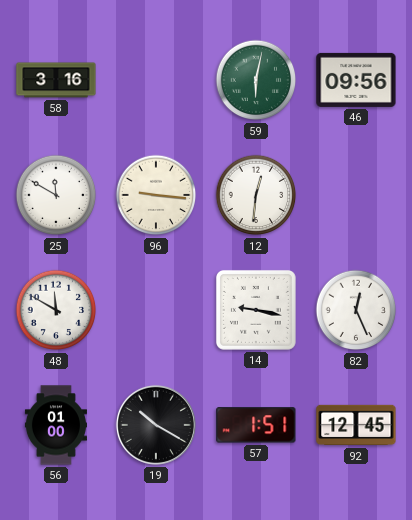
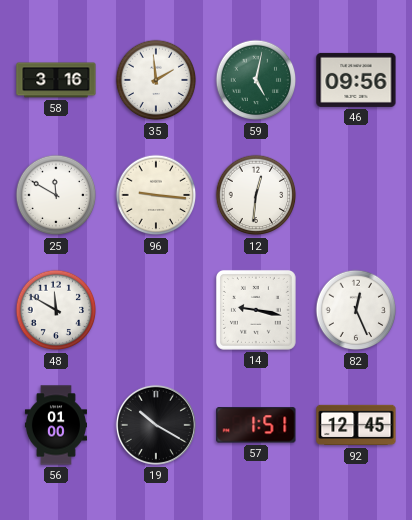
35: none -> 1:59
59: 6:02 -> 5:02
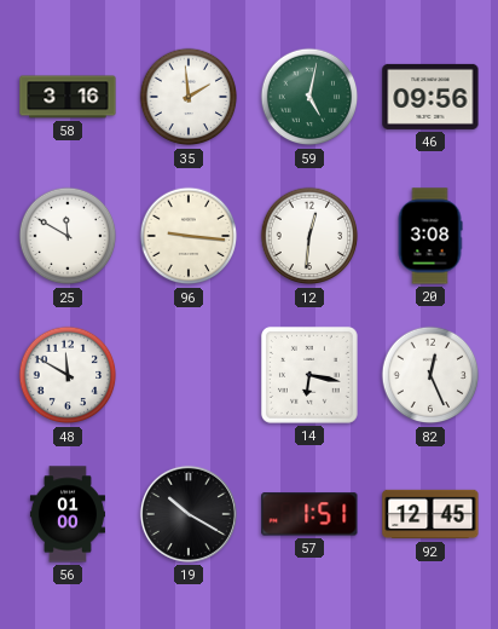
20: none -> 3:08
14: 9:17 -> 6:17
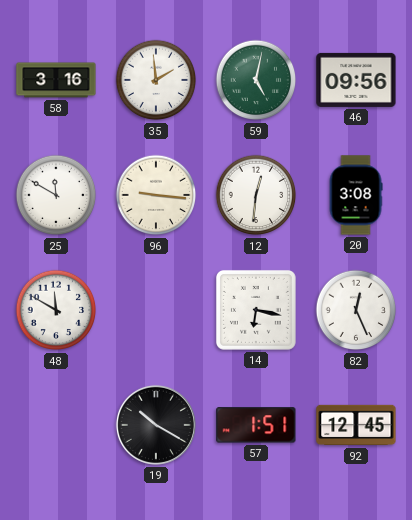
56: 01:00 -> none
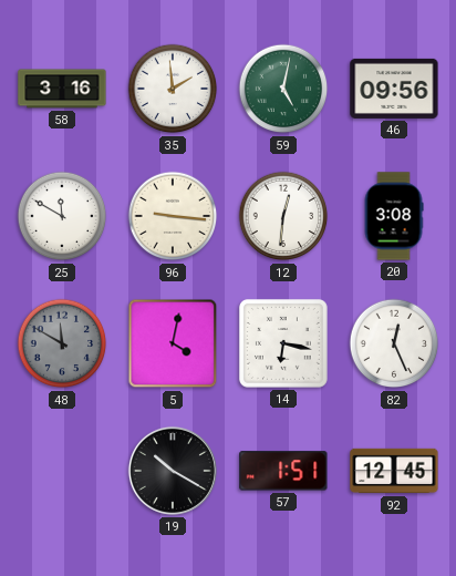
48 dial: white -> grey
5: none -> 4:02
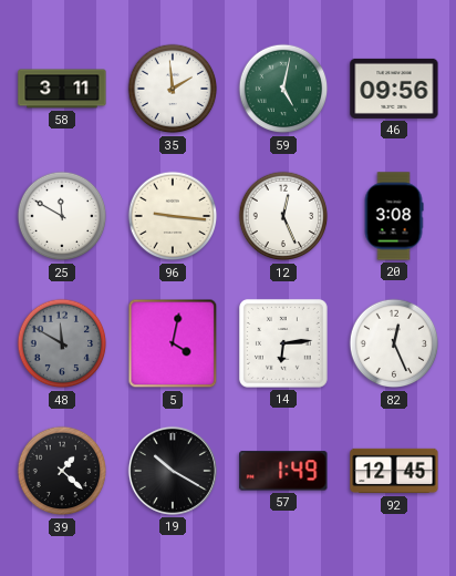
58: 3:16 -> 3:11
12: 12:31 -> 12:26
14: 6:17 -> 6:14
39: none -> 1:22
57: 1:51 -> 1:49
